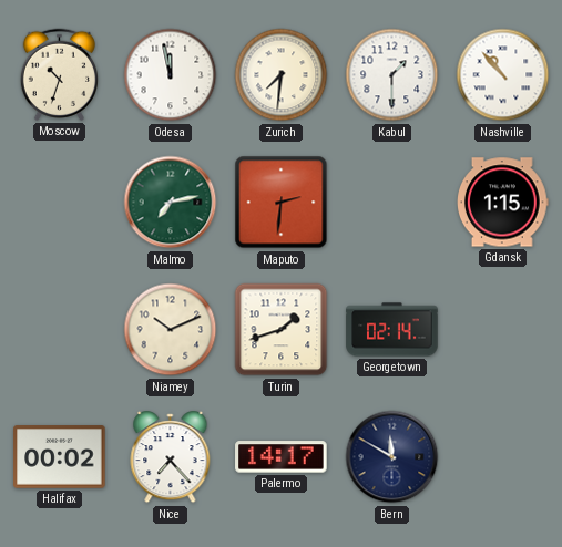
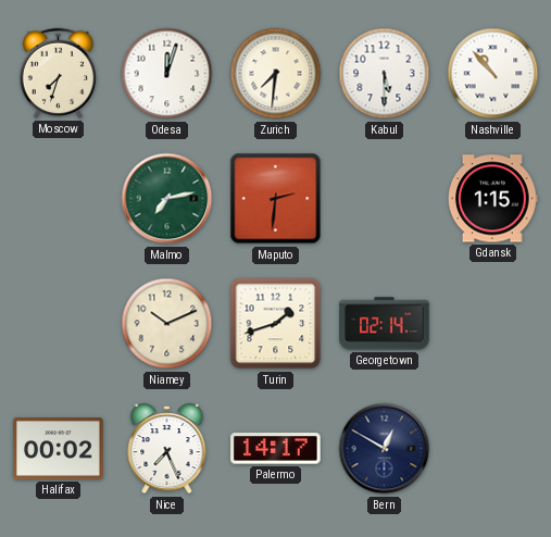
Moscow: 10:33 -> 7:33
Odesa: 11:58 -> 12:03
Kabul: 1:30 -> 5:30
Nice: 7:23 -> 7:26
Bern: 11:50 -> 12:50
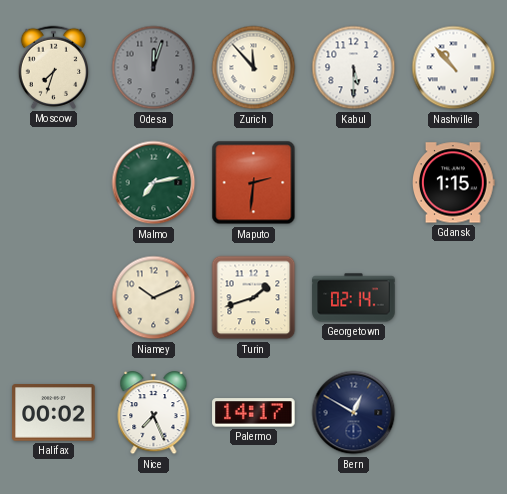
Odesa dial: white -> grey
Zurich: 7:31 -> 11:53
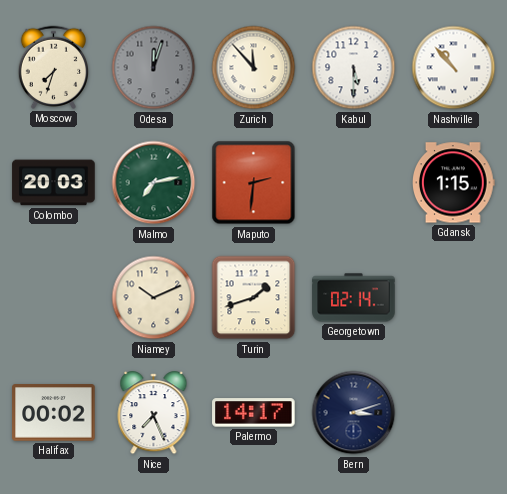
Colombo: none -> 20:03
Bern: 12:50 -> 3:12
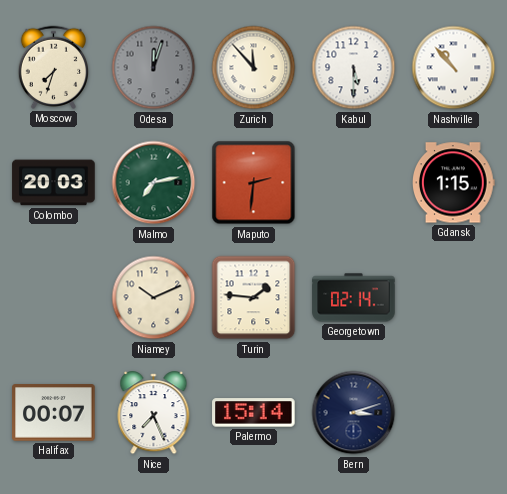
Turin: 1:42 -> 1:46
Halifax: 00:02 -> 00:07
Palermo: 14:17 -> 15:14
